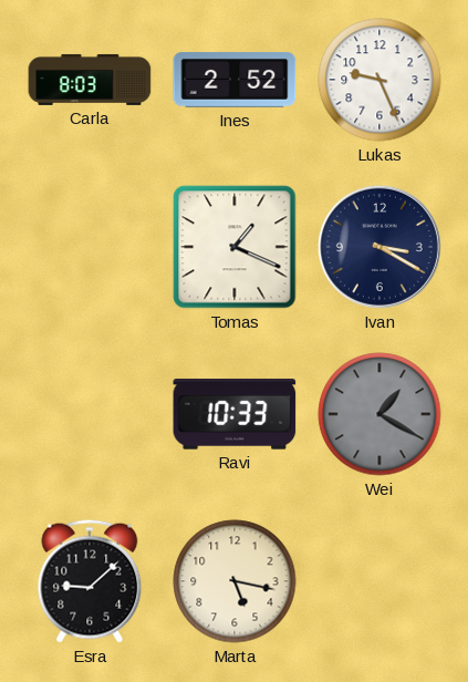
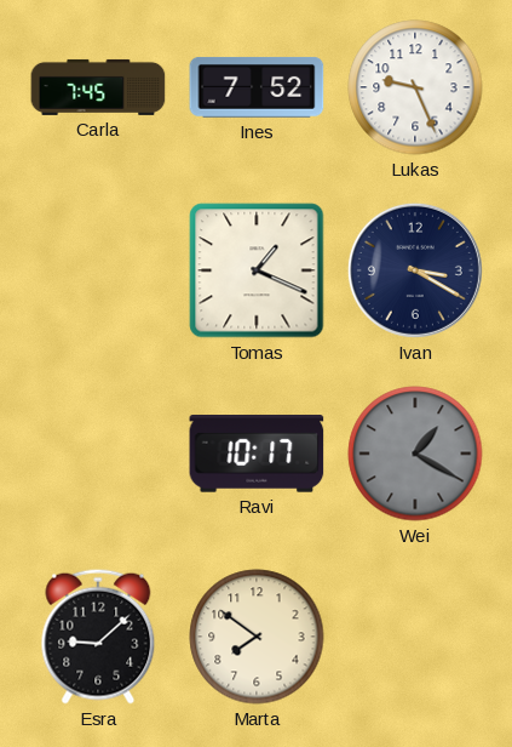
Carla: 8:03 -> 7:45
Ines: 2:52 -> 7:52
Ravi: 10:33 -> 10:17
Marta: 5:17 -> 7:51
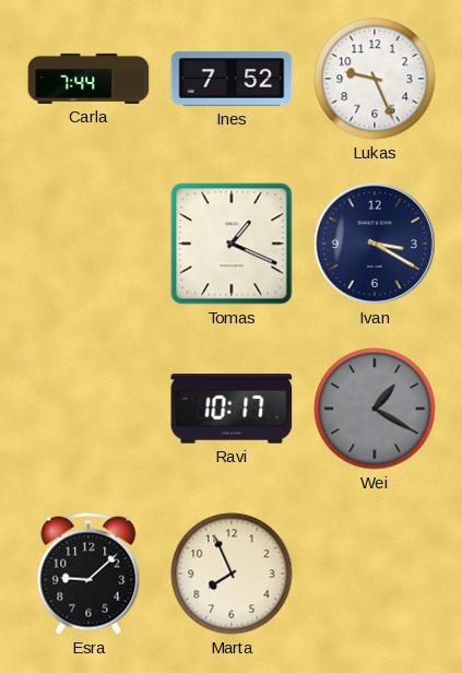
Carla: 7:45 -> 7:44
Marta: 7:51 -> 7:56
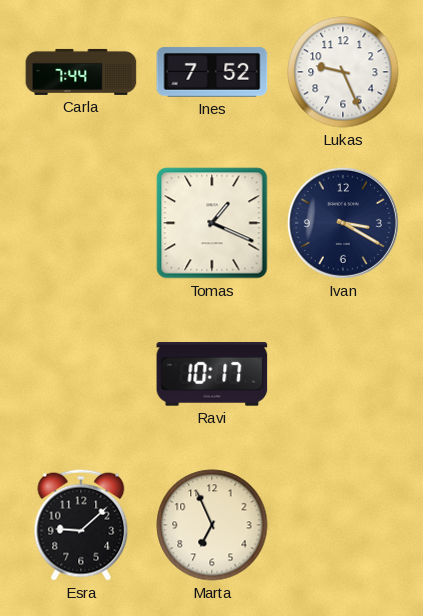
Wei: 1:20 -> none
Marta: 7:56 -> 6:56
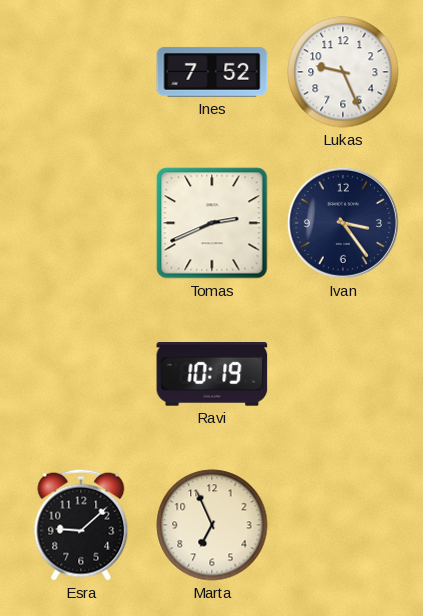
Carla: 7:44 -> none
Tomas: 1:19 -> 2:41
Ivan: 3:20 -> 3:24
Ravi: 10:17 -> 10:19
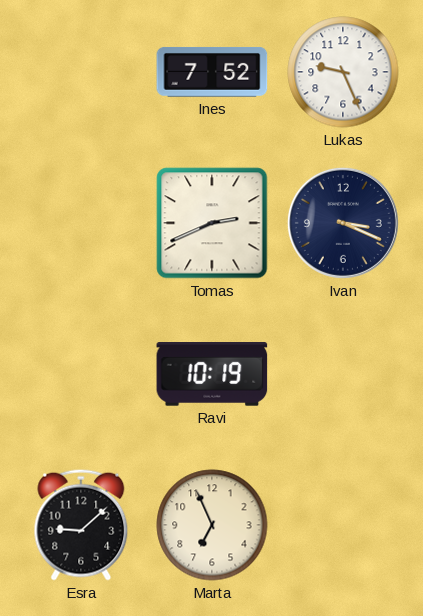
Ivan: 3:24 -> 3:19
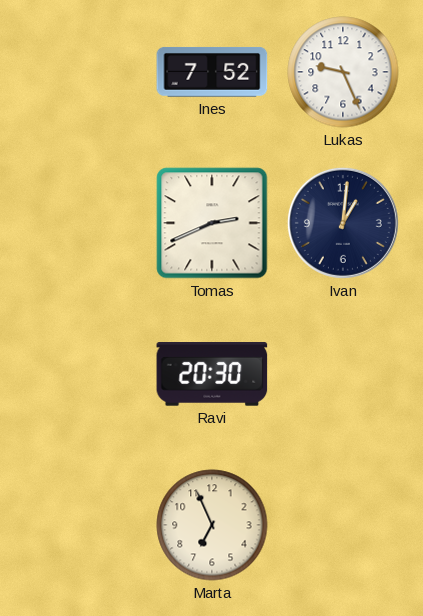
Ivan: 3:19 -> 1:01
Ravi: 10:19 -> 20:30
Esra: 9:08 -> none
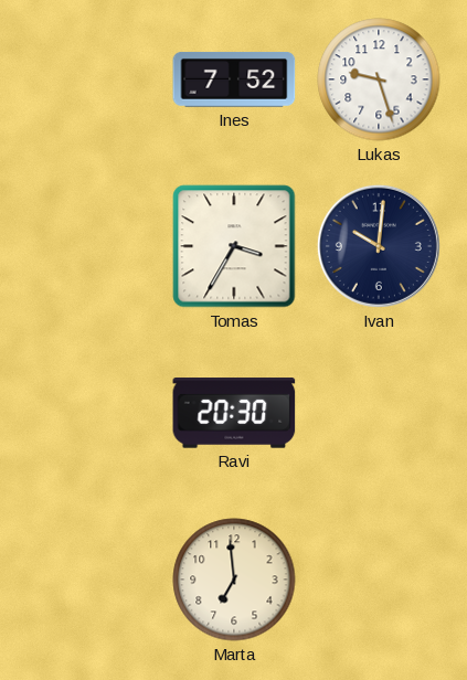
Lukas: 9:26 -> 9:27
Tomas: 2:41 -> 3:35
Ivan: 1:01 -> 10:01
Marta: 6:56 -> 6:59
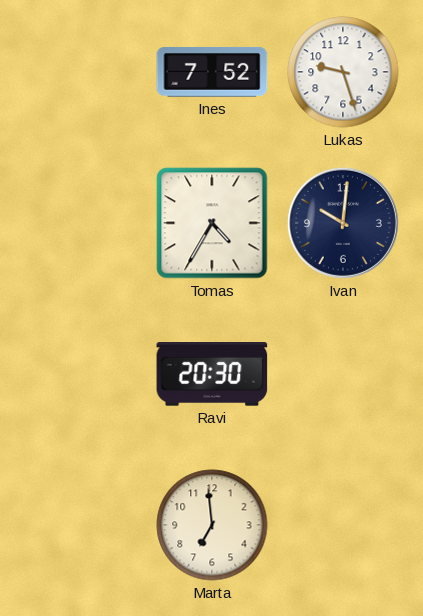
Tomas: 3:35 -> 4:35
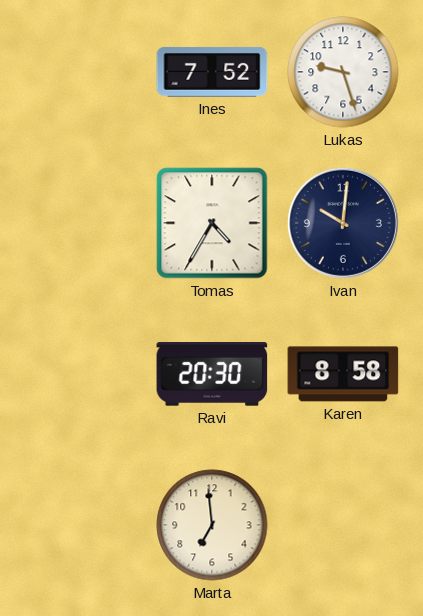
Karen: none -> 8:58
